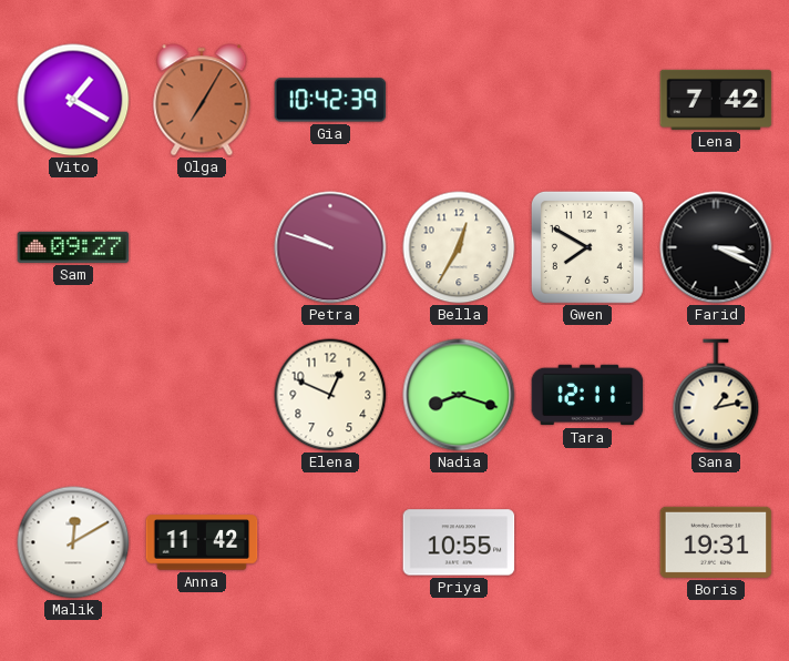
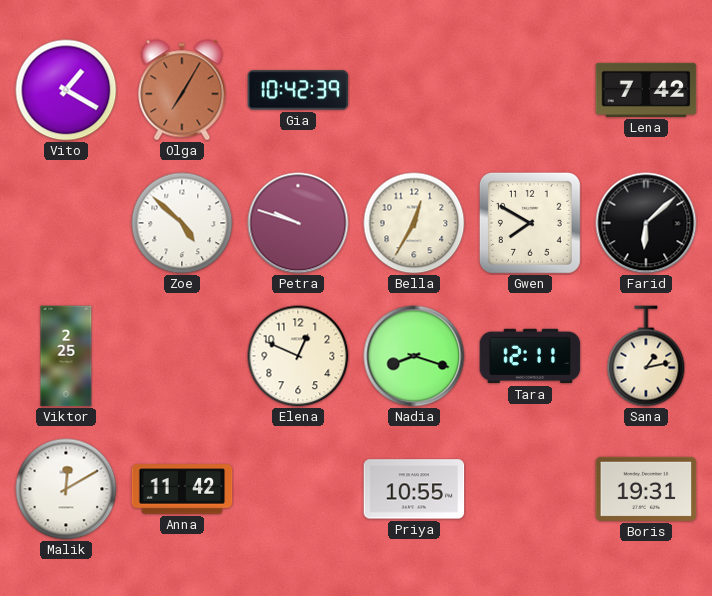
Sam: 09:27 -> none
Zoe: none -> 4:52
Farid: 3:19 -> 6:08
Viktor: none -> 2:25
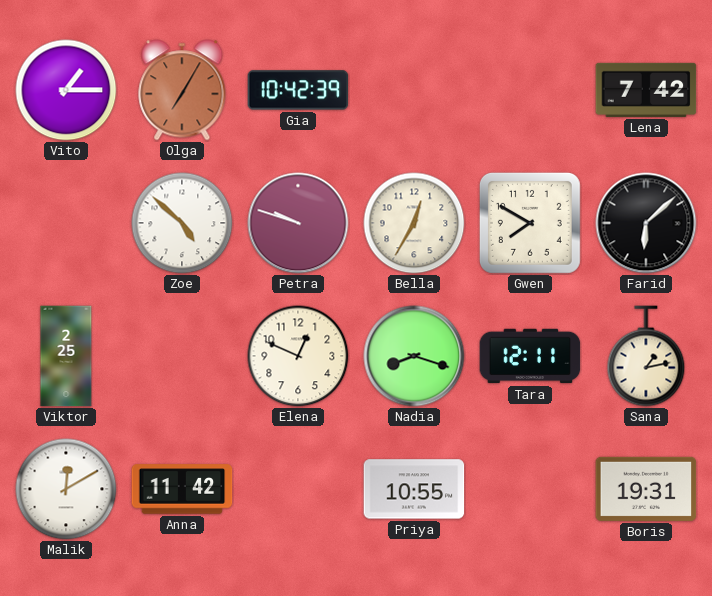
Vito: 1:20 -> 1:15
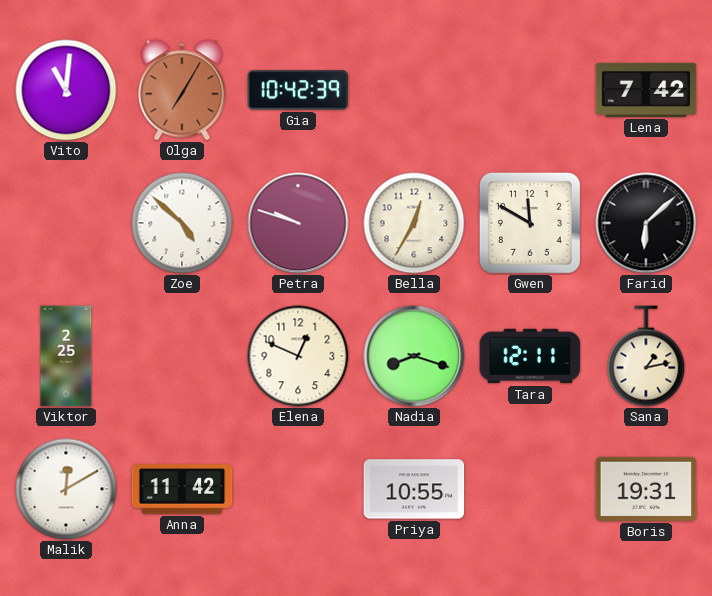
Vito: 1:15 -> 11:01
Gwen: 7:50 -> 11:50
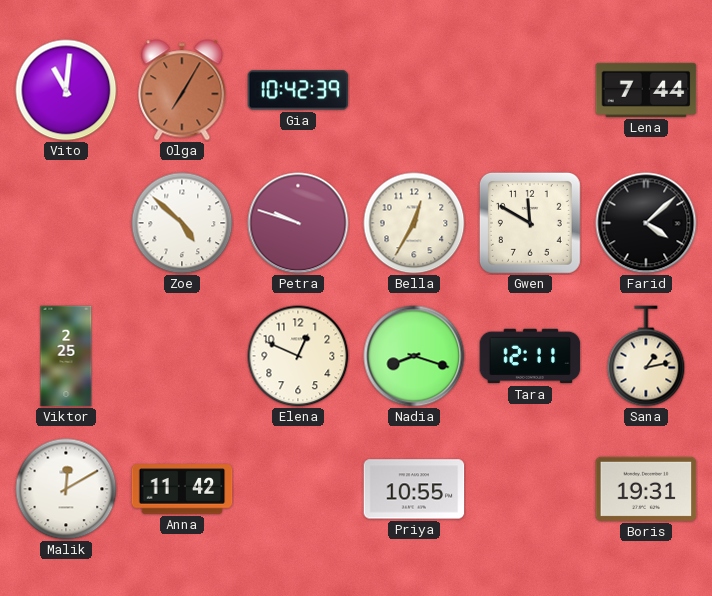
Lena: 7:42 -> 7:44
Farid: 6:08 -> 4:08
